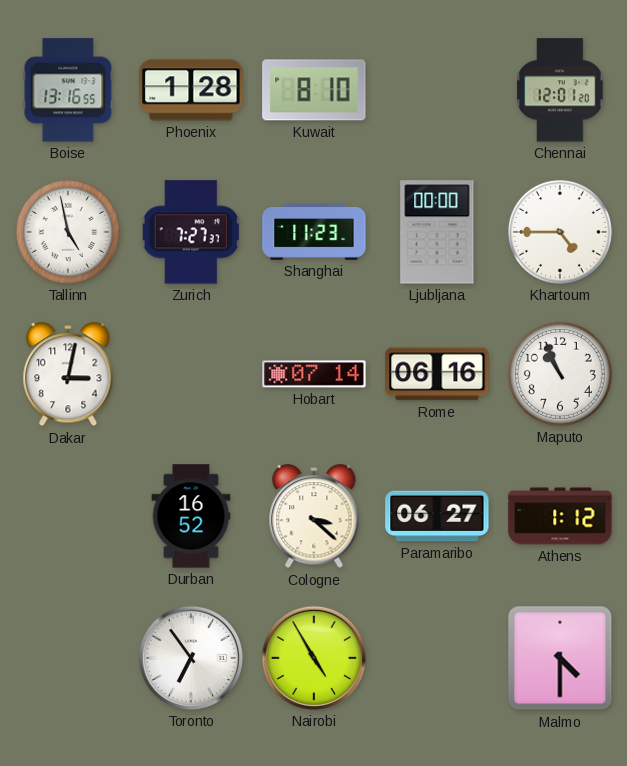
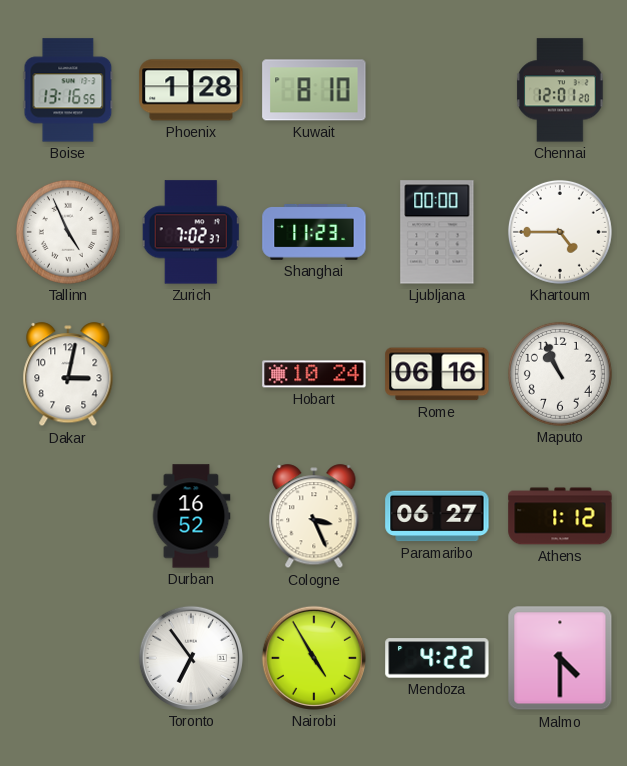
Tallinn: 4:58 -> 4:56
Zurich: 7:27 -> 7:02
Hobart: 07:14 -> 10:24
Cologne: 3:22 -> 3:26
Mendoza: none -> 4:22
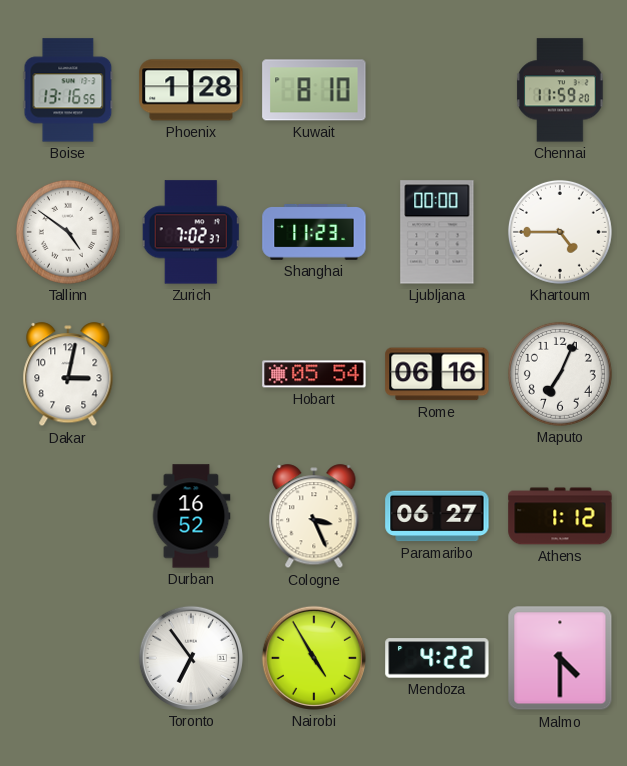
Chennai: 12:01 -> 11:59
Tallinn: 4:56 -> 4:51
Hobart: 10:24 -> 05:54
Maputo: 10:56 -> 7:04
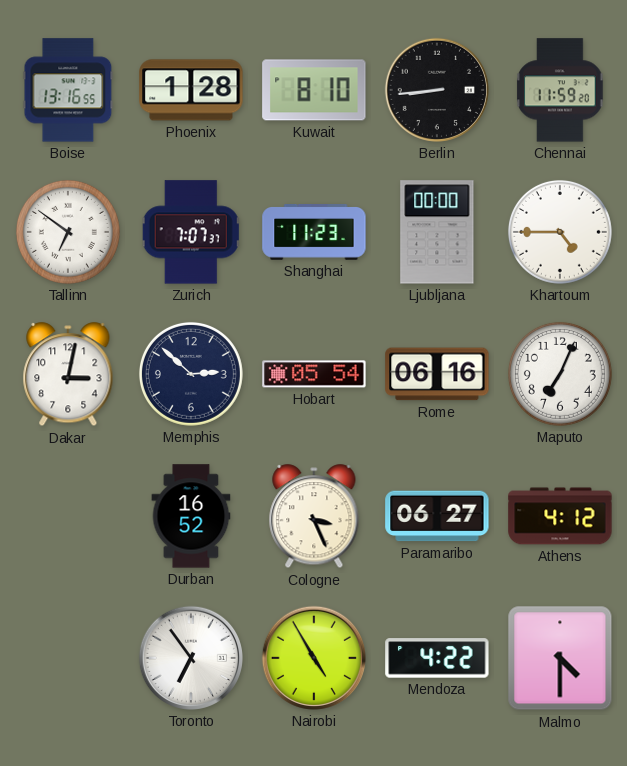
Berlin: none -> 8:44
Tallinn: 4:51 -> 6:51
Zurich: 7:02 -> 7:07
Memphis: none -> 2:52
Athens: 1:12 -> 4:12
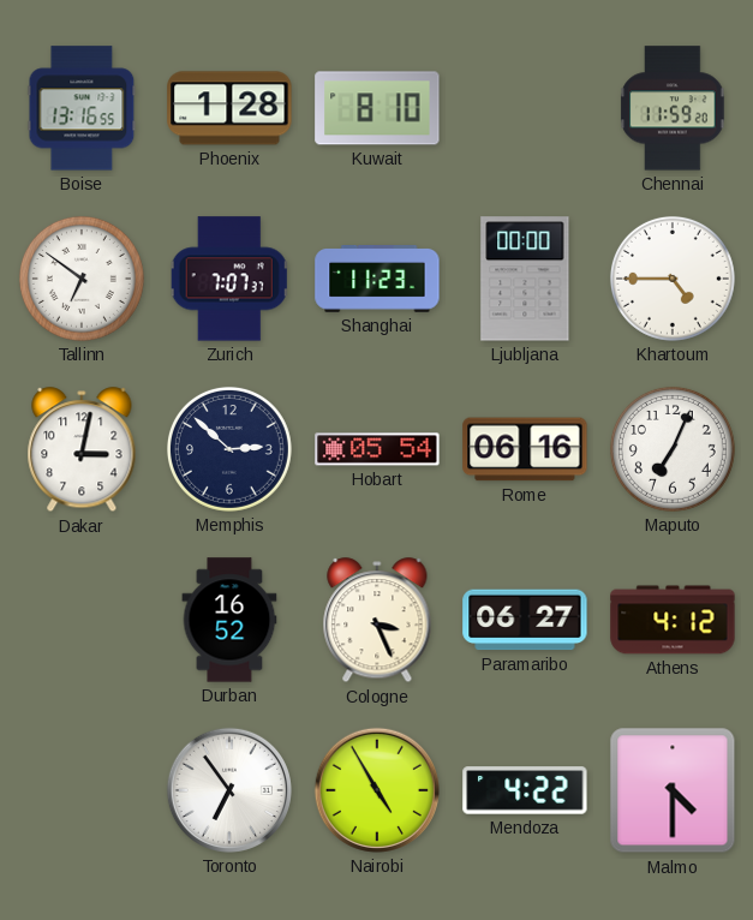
Berlin: 8:44 -> none
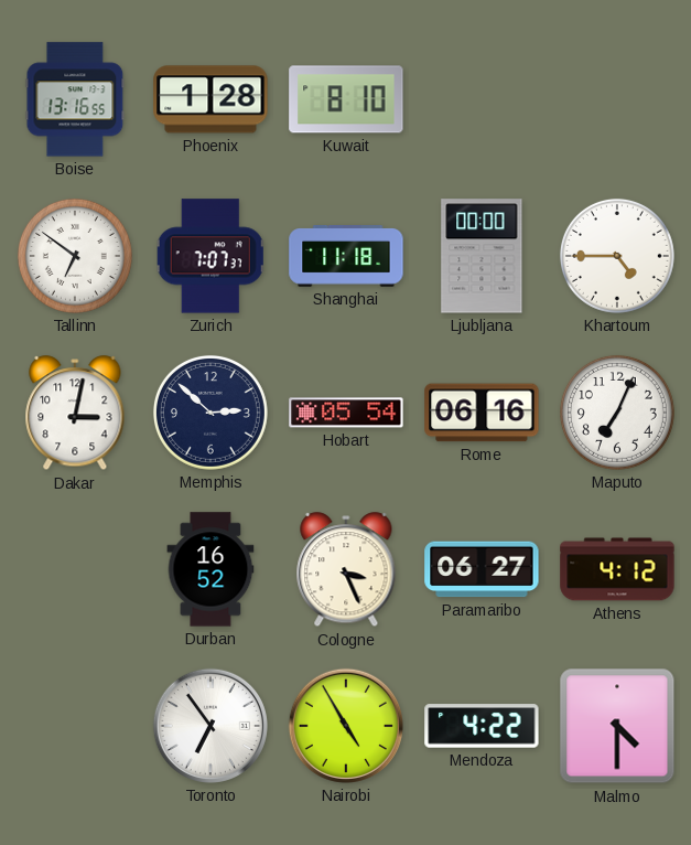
Chennai: 11:59 -> none
Shanghai: 11:23 -> 11:18
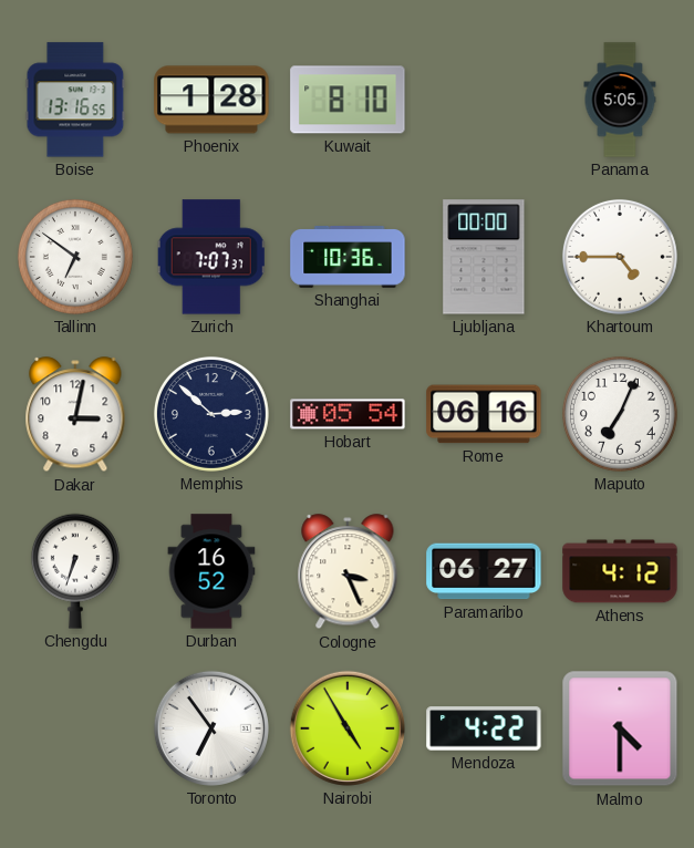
Panama: none -> 5:05
Shanghai: 11:18 -> 10:36
Chengdu: none -> 6:33
